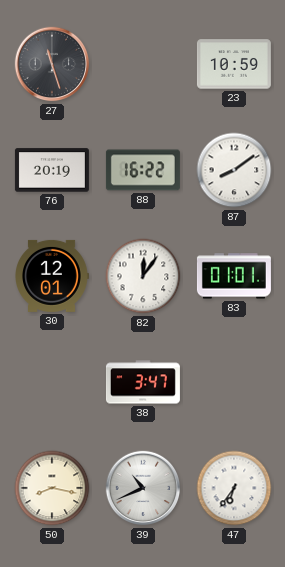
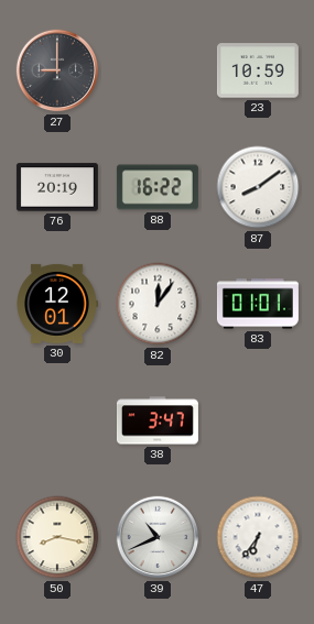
27: 11:27 -> 9:00
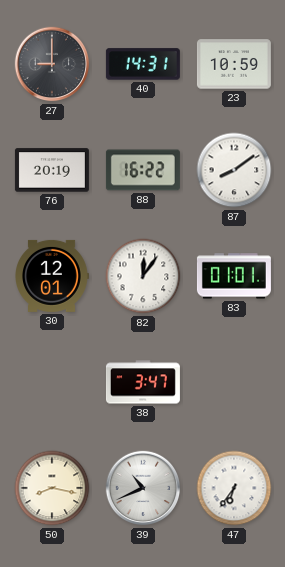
40: none -> 14:31
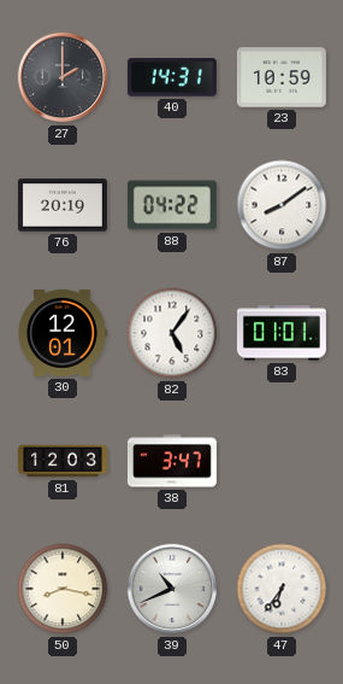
27: 9:00 -> 2:00
88: 16:22 -> 04:22
82: 12:06 -> 5:06
81: none -> 12:03
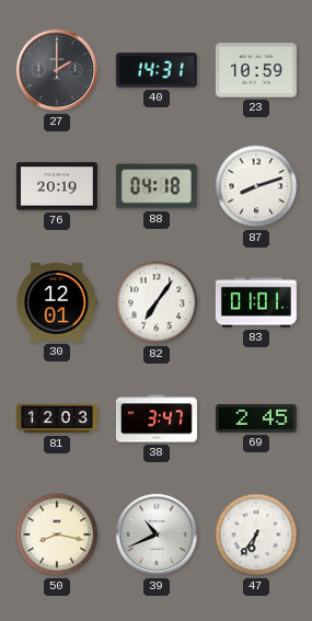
88: 04:22 -> 04:18
87: 8:09 -> 8:12
82: 5:06 -> 7:06
69: none -> 2:45
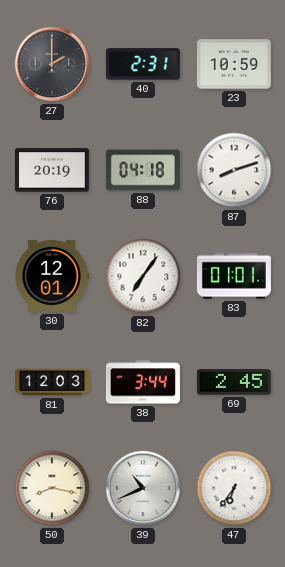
40: 14:31 -> 2:31
38: 3:47 -> 3:44
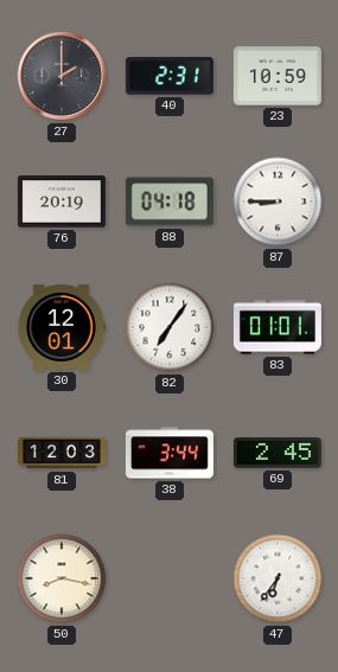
87: 8:12 -> 8:45
39: 10:41 -> none
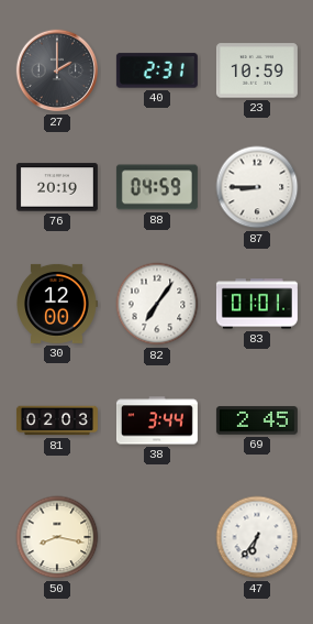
88: 04:18 -> 04:59
30: 12:01 -> 12:00
81: 12:03 -> 02:03
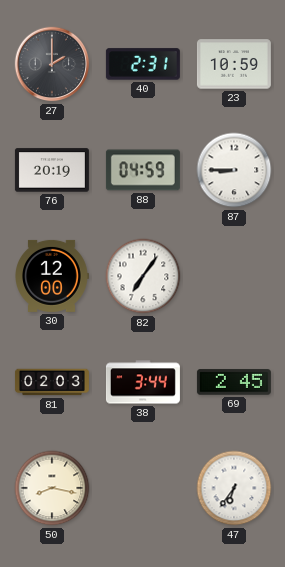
83: 01:01 -> none
